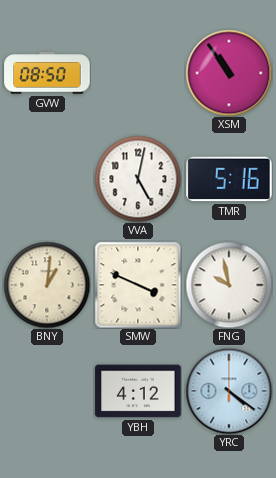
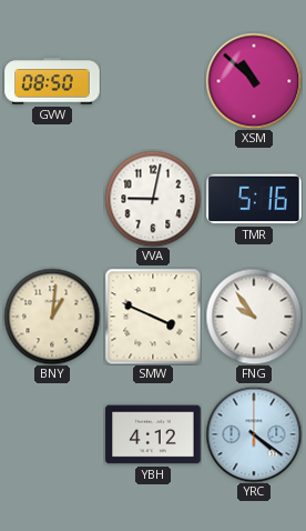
XSM: 10:54 -> 10:52
VVA: 5:02 -> 9:02
FNG: 9:58 -> 9:54
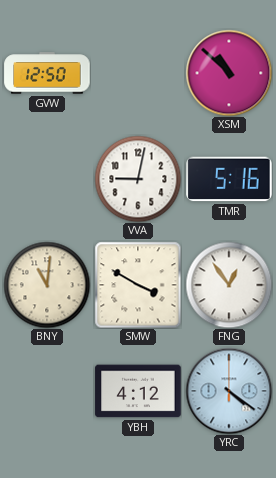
GVW: 08:50 -> 12:50
BNY: 1:01 -> 11:01
SMW: 3:49 -> 3:50
FNG: 9:54 -> 12:54
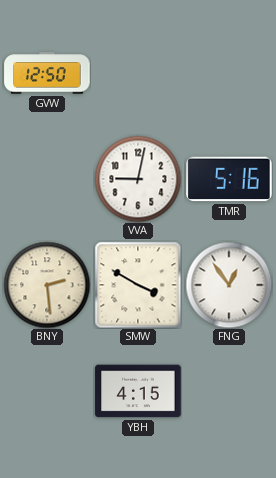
XSM: 10:52 -> none
BNY: 11:01 -> 2:29
YBH: 4:12 -> 4:15
YRC: 4:21 -> none
